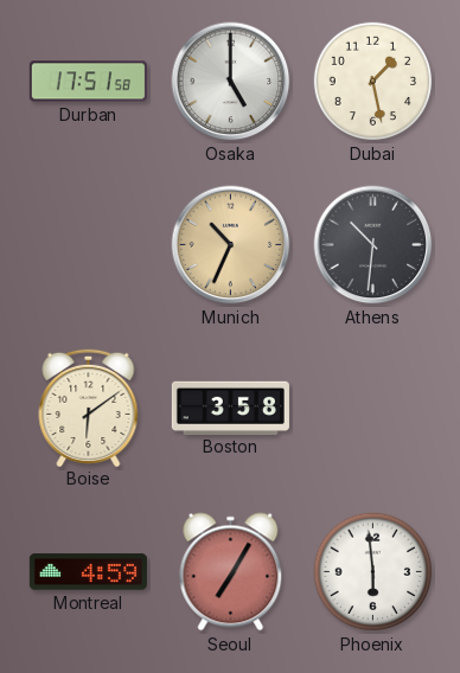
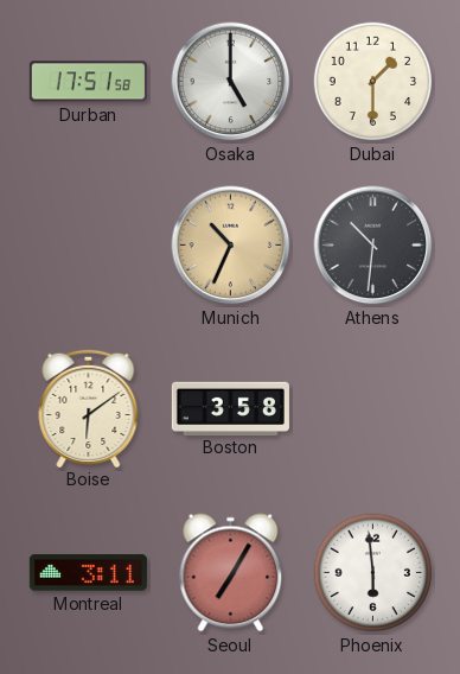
Dubai: 1:28 -> 1:30
Montreal: 4:59 -> 3:11
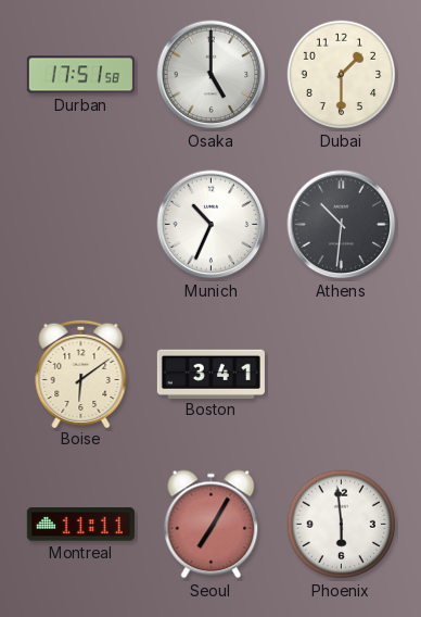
Munich dial: champagne -> white
Boston: 3:58 -> 3:41
Montreal: 3:11 -> 11:11
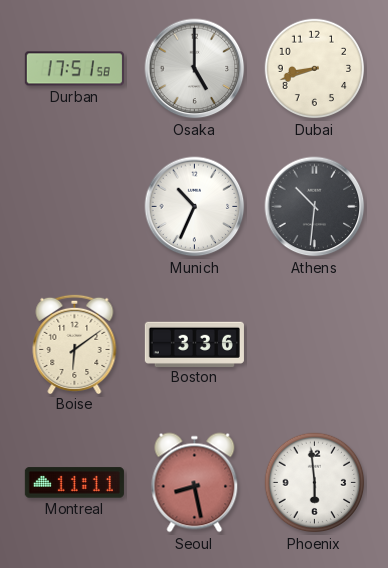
Dubai: 1:30 -> 8:42
Boston: 3:41 -> 3:36
Seoul: 7:05 -> 8:28
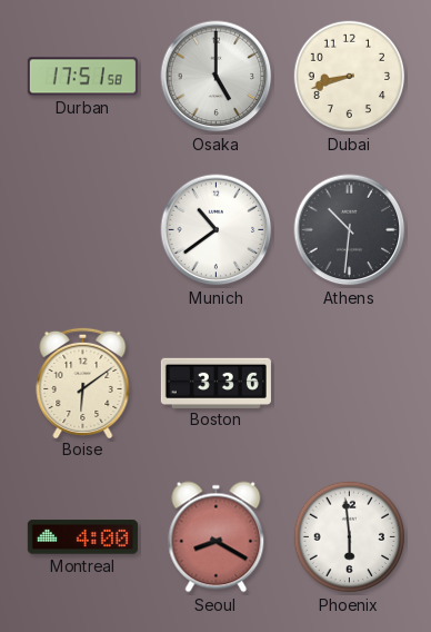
Munich: 10:34 -> 10:39
Montreal: 11:11 -> 4:00
Seoul: 8:28 -> 8:20
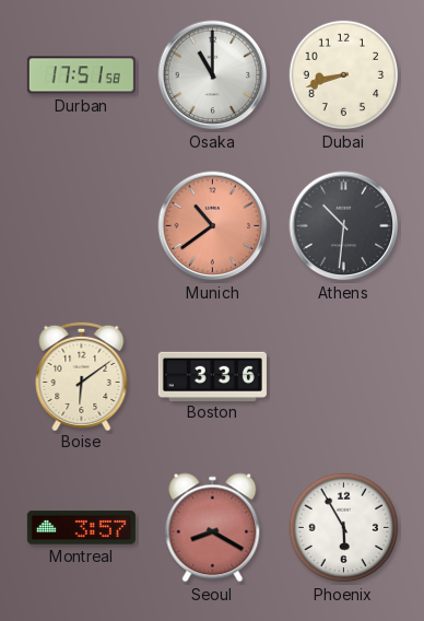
Osaka: 5:00 -> 11:00
Munich dial: white -> salmon
Montreal: 4:00 -> 3:57
Phoenix: 5:59 -> 5:55
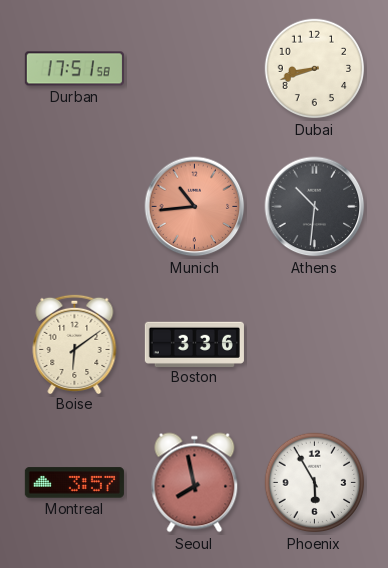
Osaka: 11:00 -> none
Munich: 10:39 -> 10:44
Seoul: 8:20 -> 7:58
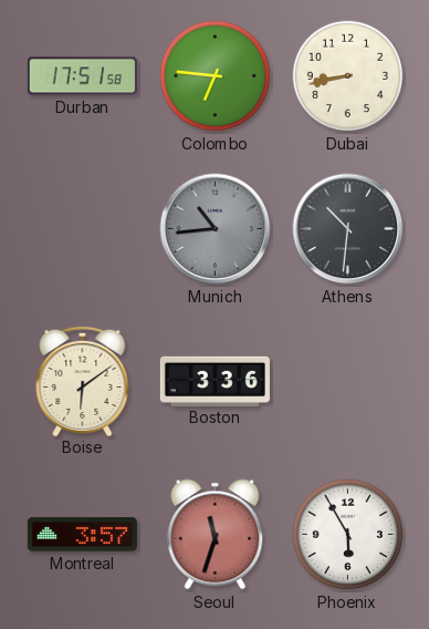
Colombo: none -> 6:46
Dubai: 8:42 -> 8:43
Munich dial: salmon -> grey
Seoul: 7:58 -> 11:33
